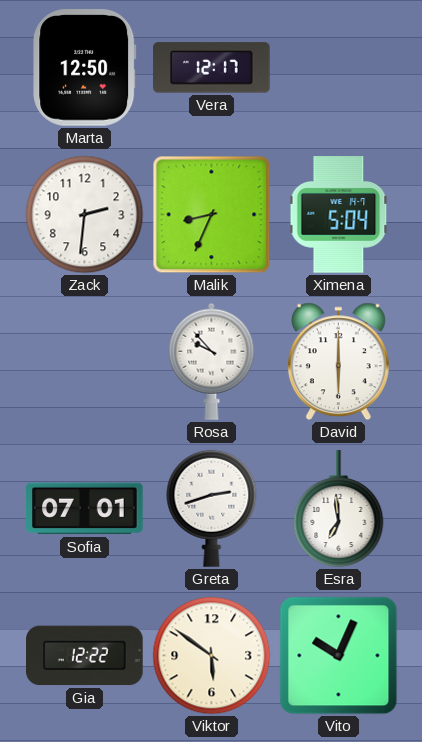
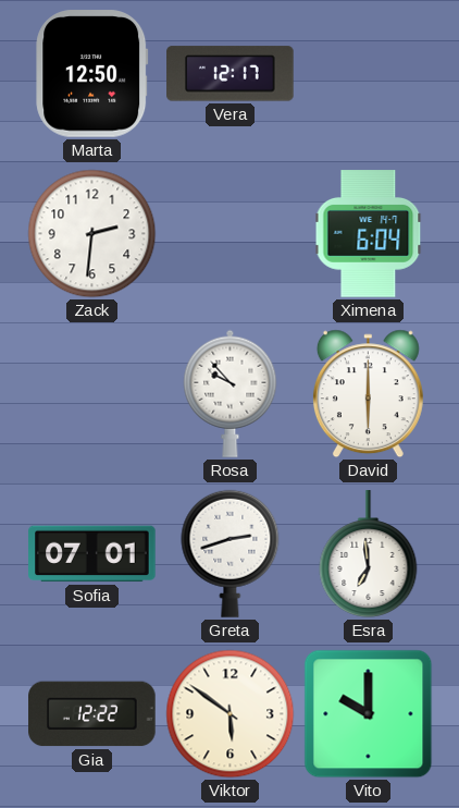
Malik: 8:34 -> none
Ximena: 5:04 -> 6:04
Vito: 10:04 -> 10:00
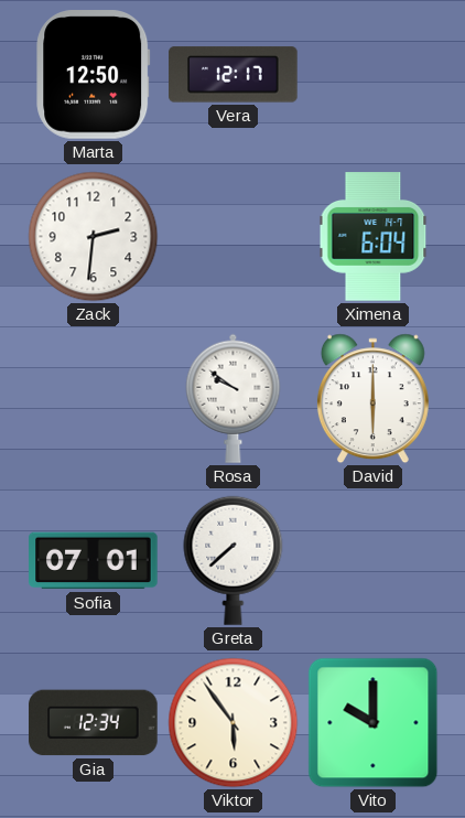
Rosa: 9:53 -> 9:51
Greta: 2:42 -> 7:38
Esra: 6:59 -> none
Gia: 12:22 -> 12:34
Viktor: 5:51 -> 5:54
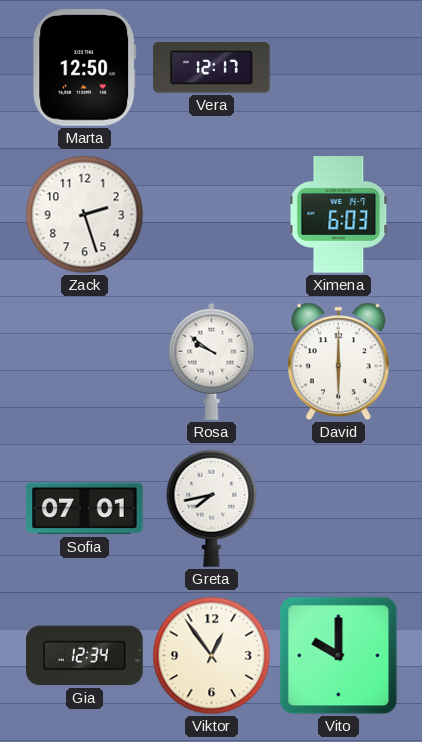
Zack: 2:31 -> 2:27
Ximena: 6:04 -> 6:03
Greta: 7:38 -> 7:43
Viktor: 5:54 -> 12:54
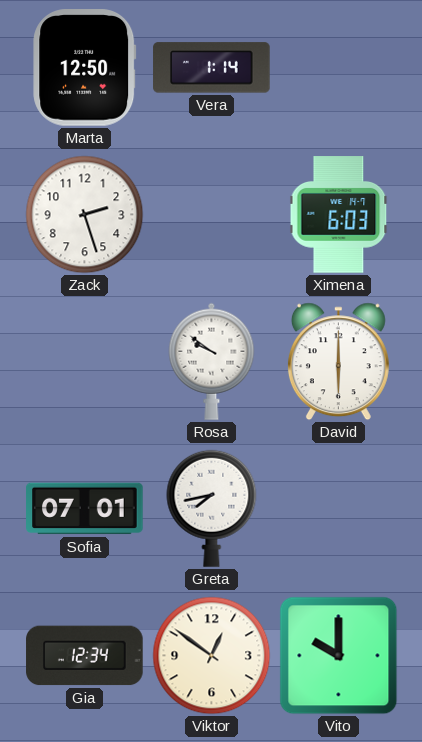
Vera: 12:17 -> 1:14
Viktor: 12:54 -> 12:51
